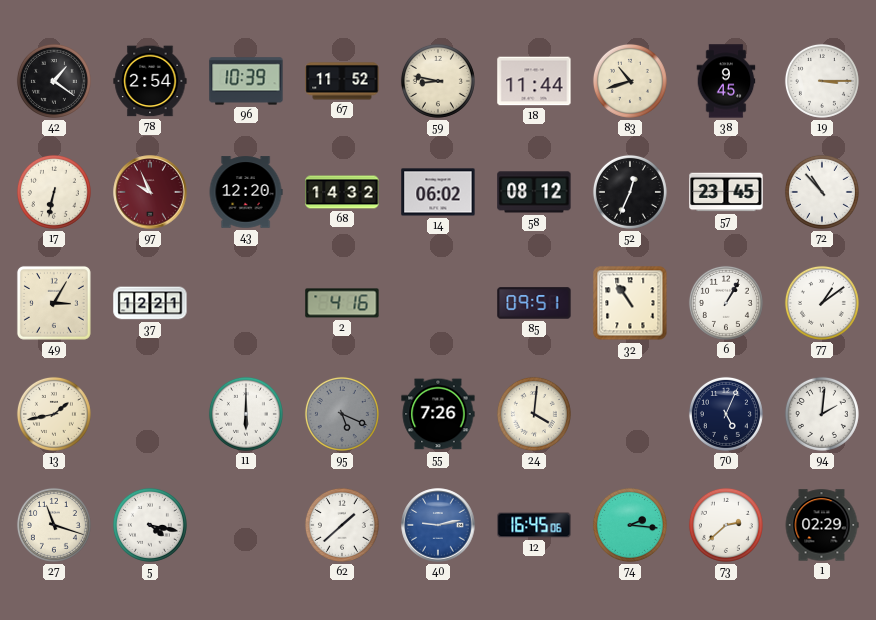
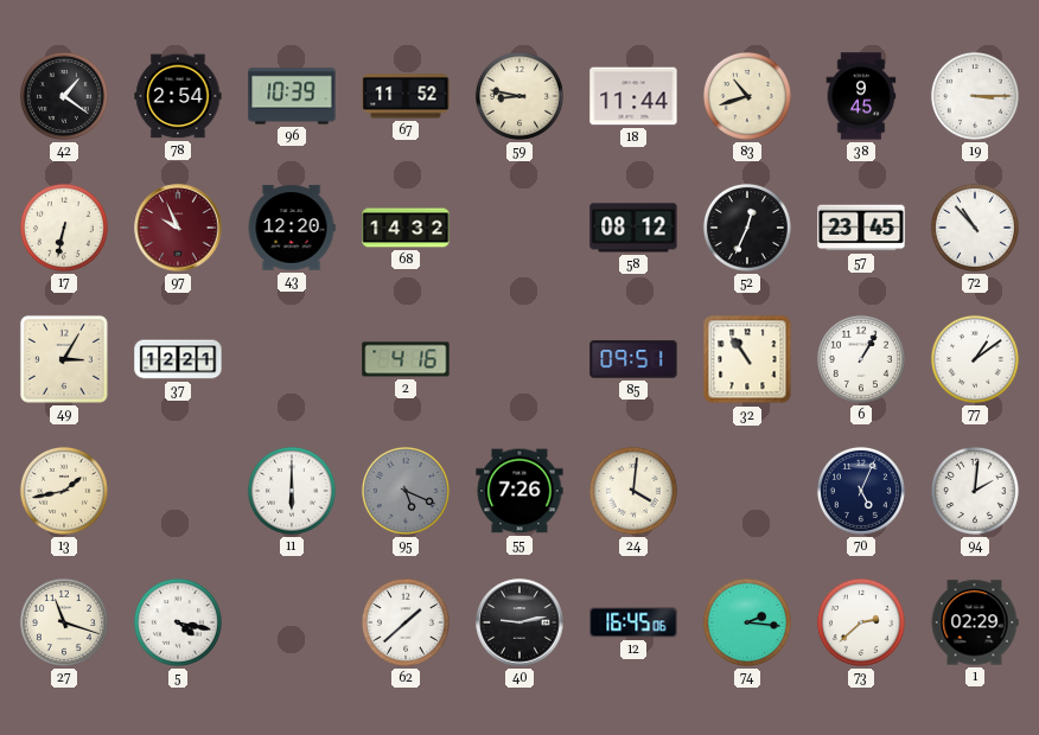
14: 06:02 -> none
40 dial: blue -> black
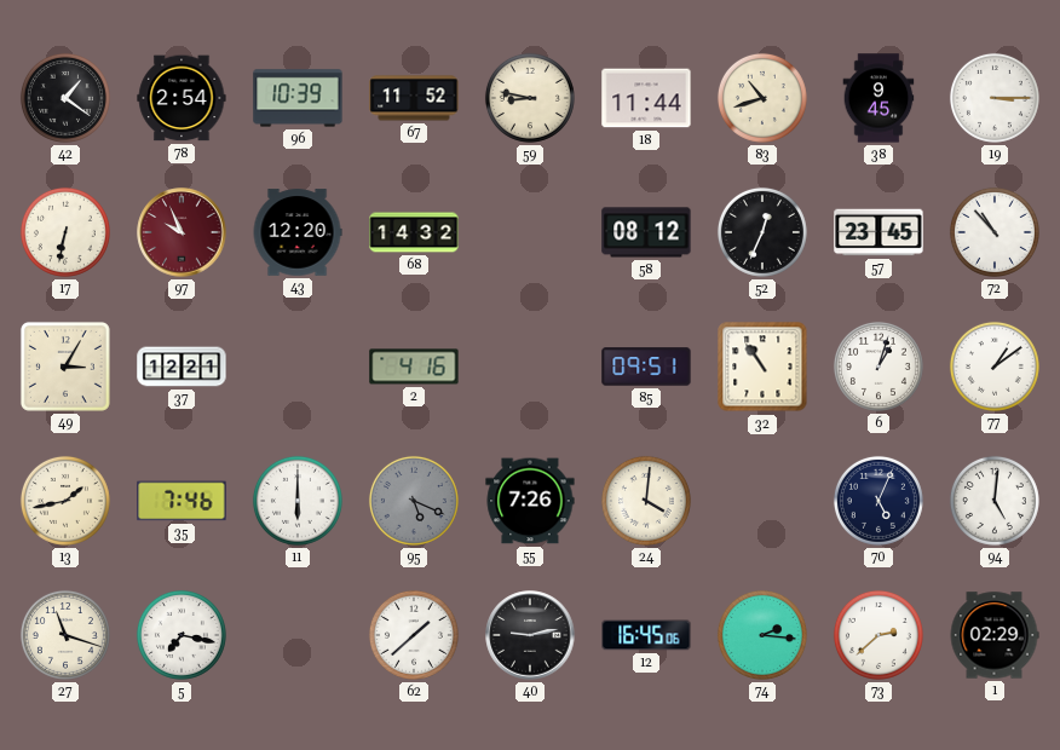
6: 1:05 -> 1:03
35: none -> 7:46
94: 2:01 -> 5:01
5: 4:17 -> 7:17
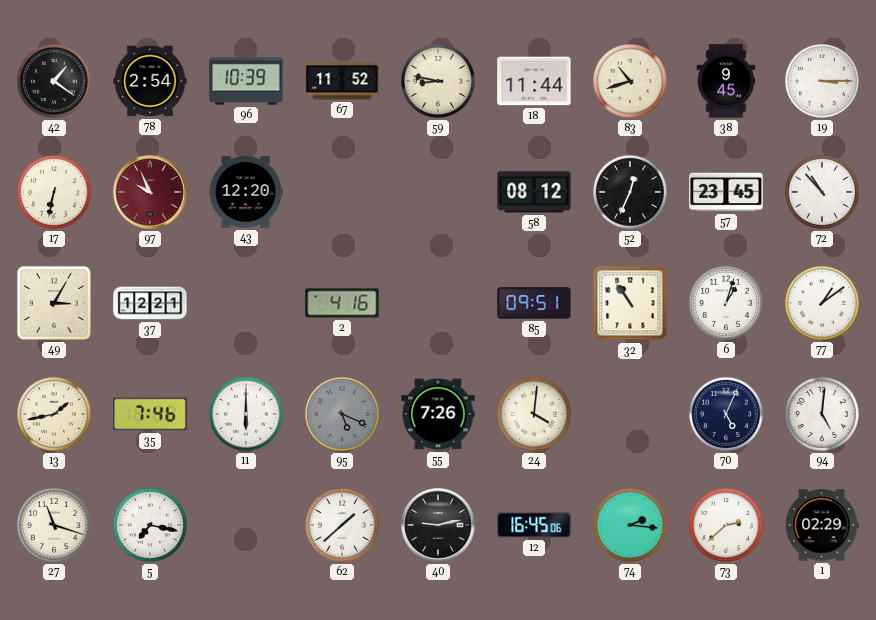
68: 14:32 -> none
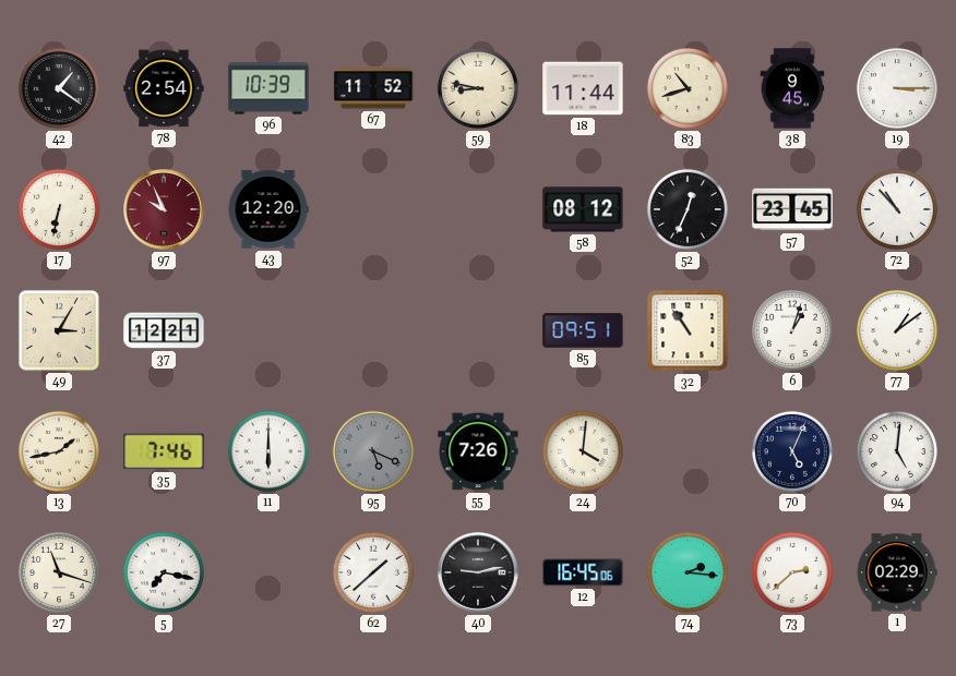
2: 4:16 -> none
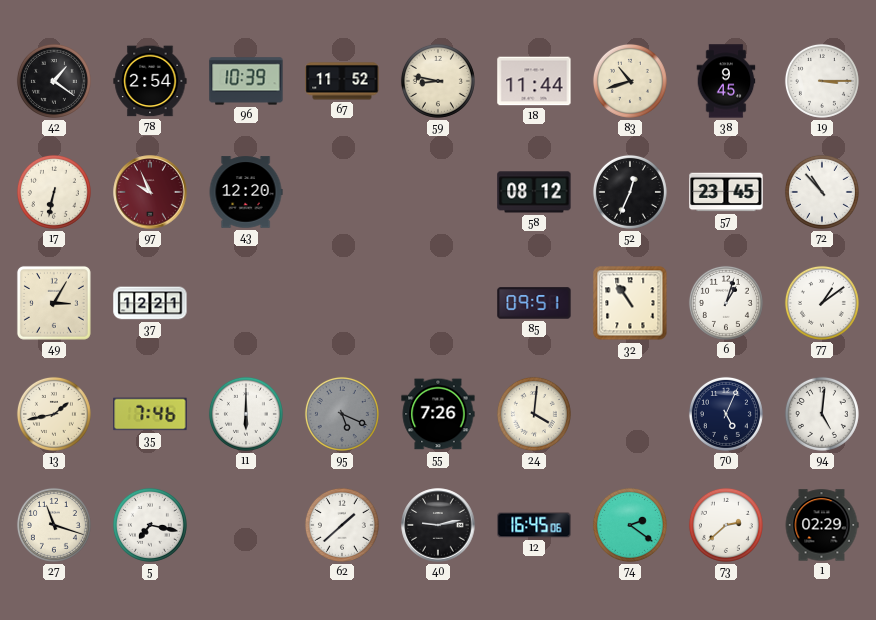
74: 2:16 -> 2:21
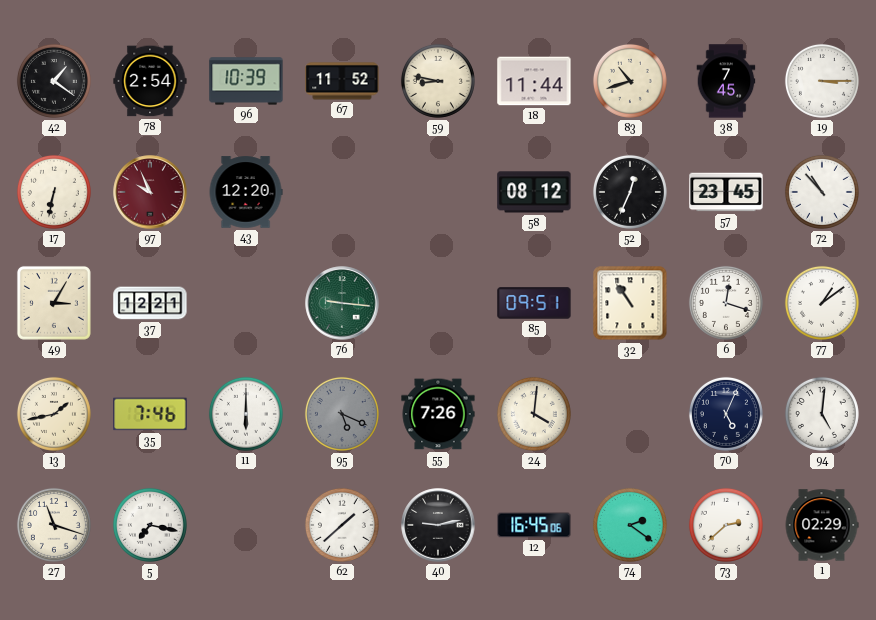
38: 9:45 -> 7:45
76: none -> 9:16
6: 1:03 -> 12:18
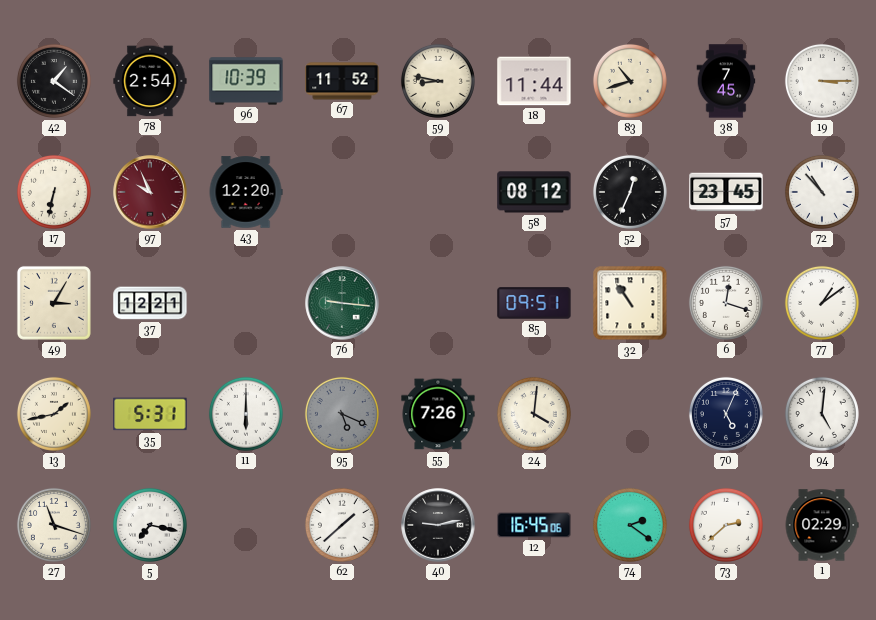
35: 7:46 -> 5:31
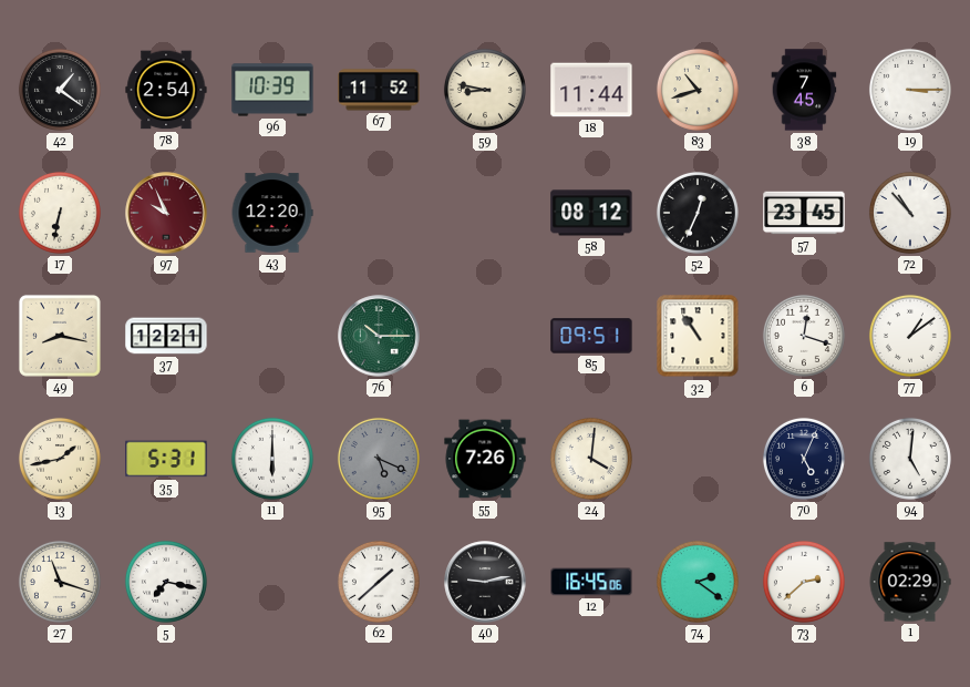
49: 3:05 -> 8:17
76: 9:16 -> 10:15
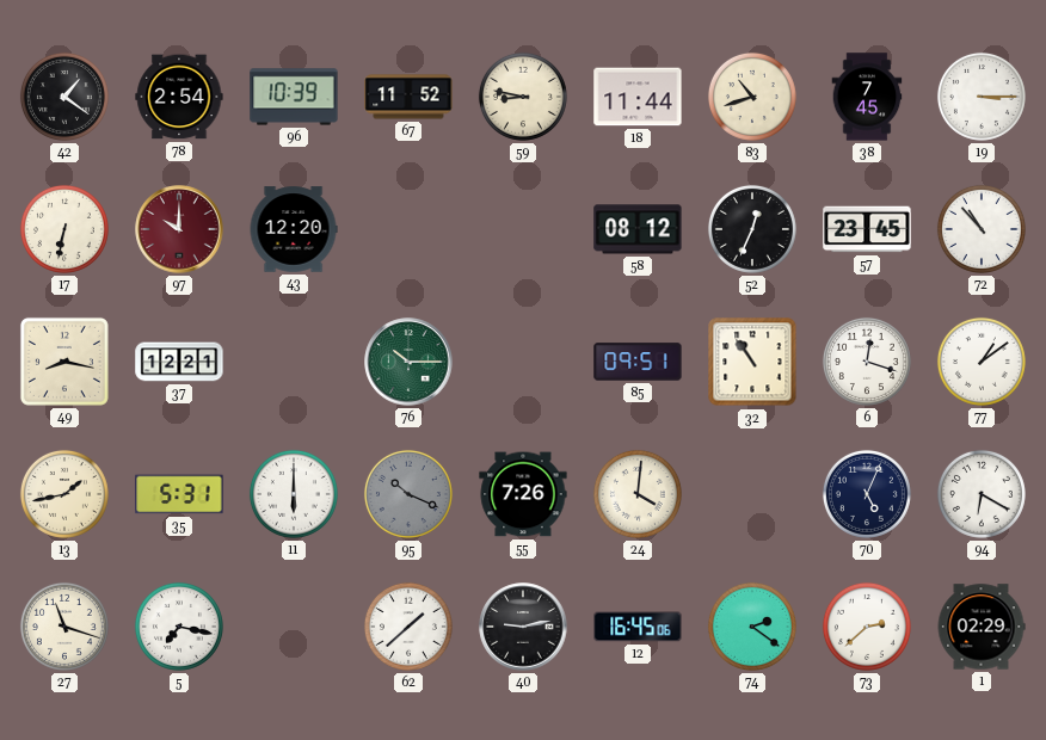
97: 9:56 -> 10:00
95: 5:19 -> 10:19
94: 5:01 -> 6:20
